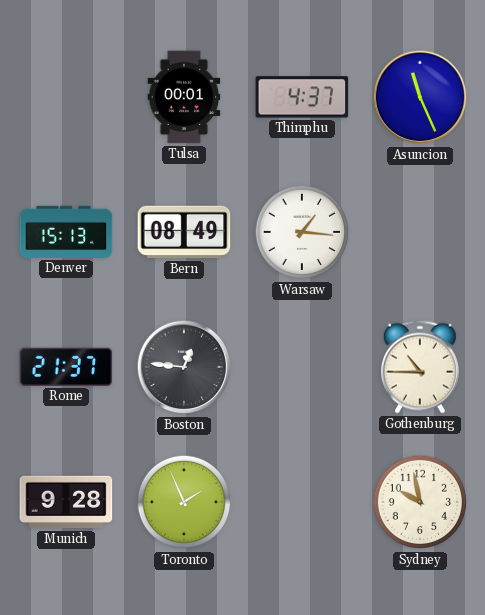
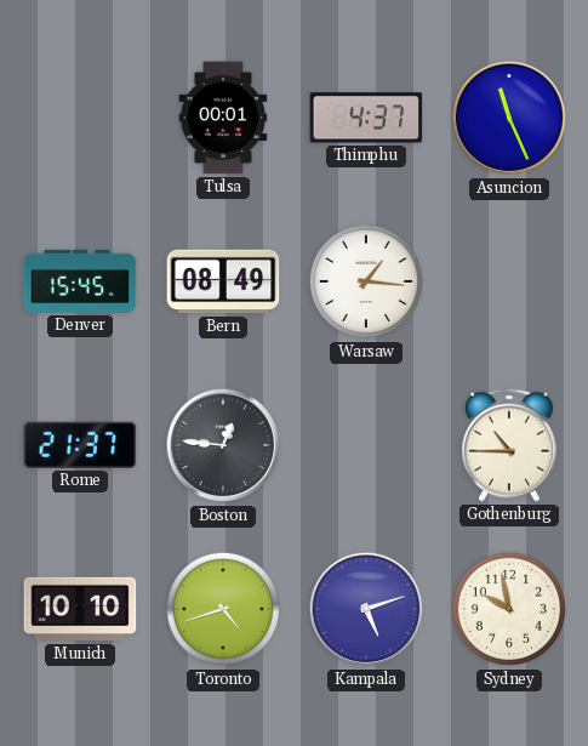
Denver: 15:13 -> 15:45
Munich: 9:28 -> 10:10
Toronto: 1:56 -> 4:42
Kampala: none -> 5:12
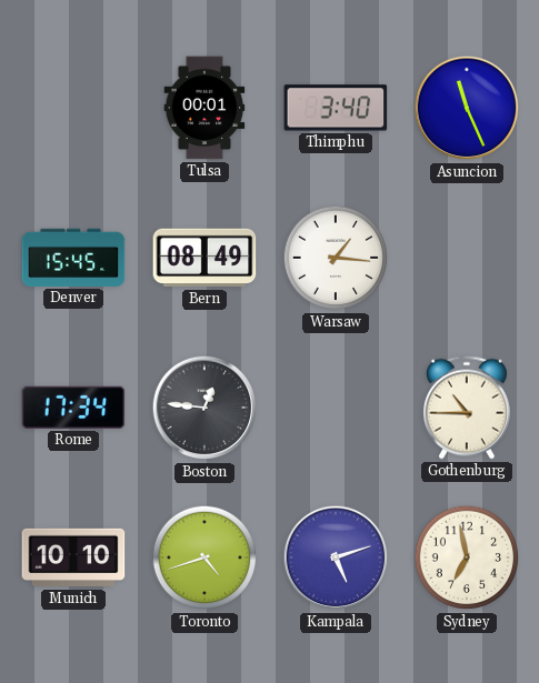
Thimphu: 4:37 -> 3:40
Rome: 21:37 -> 17:34
Sydney: 9:58 -> 6:58
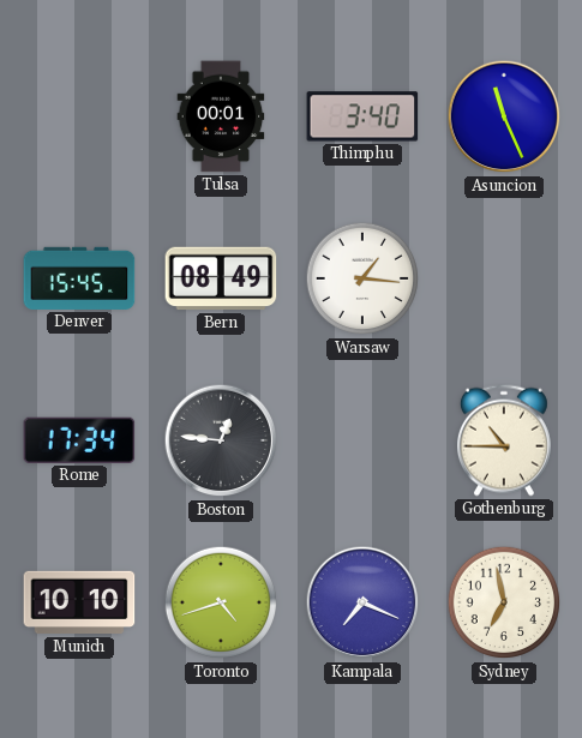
Kampala: 5:12 -> 7:19
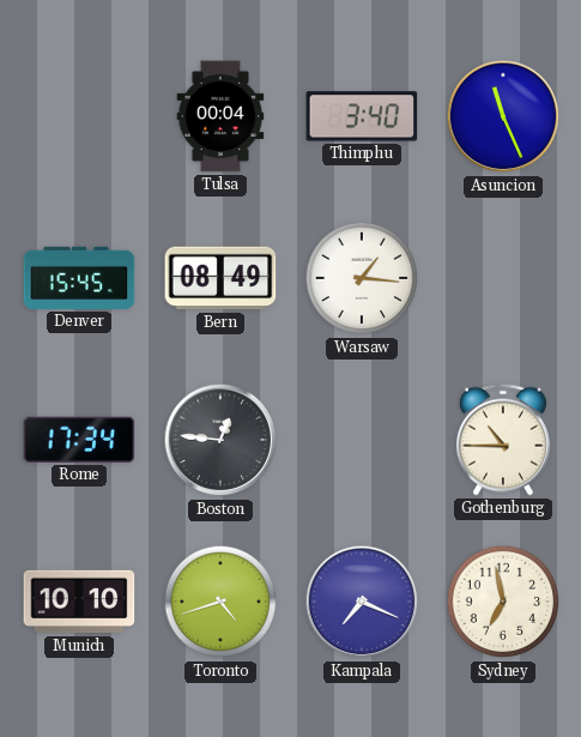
Tulsa: 00:01 -> 00:04
